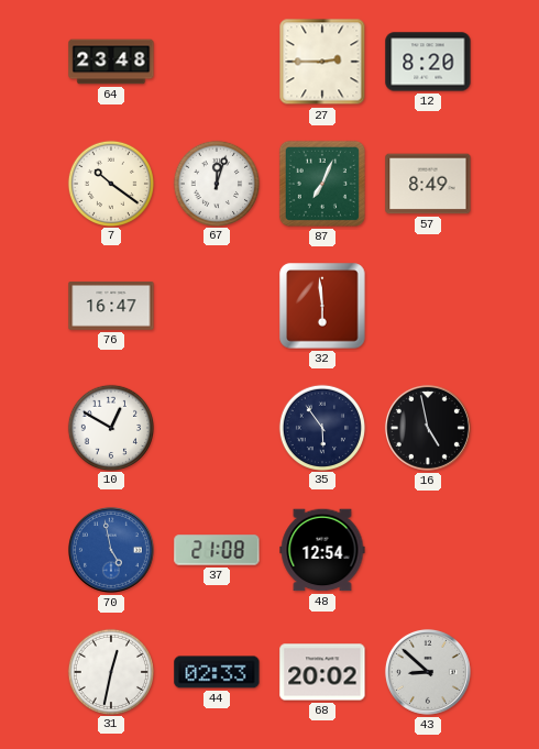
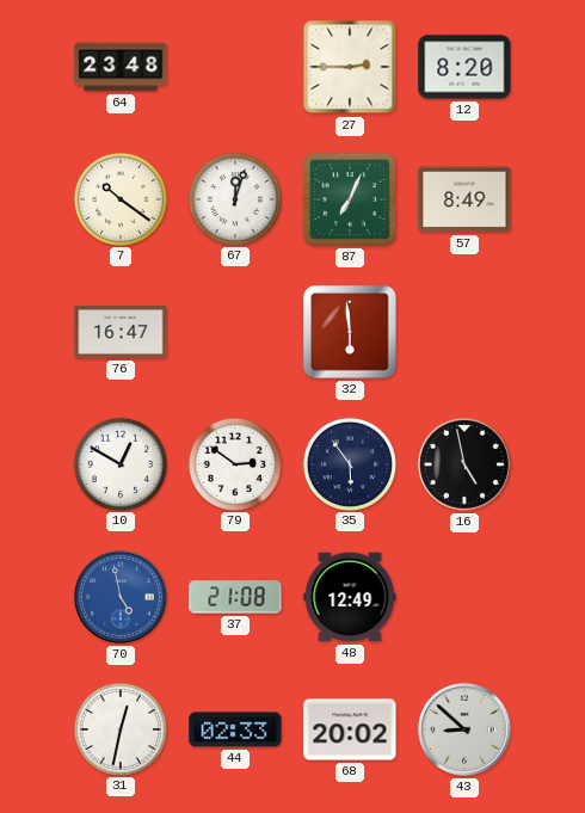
79: none -> 2:51
48: 12:54 -> 12:49
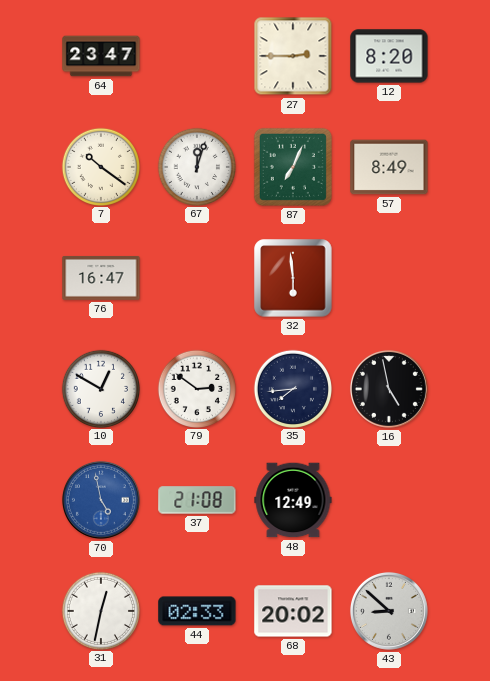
64: 23:48 -> 23:47
35: 5:54 -> 7:44
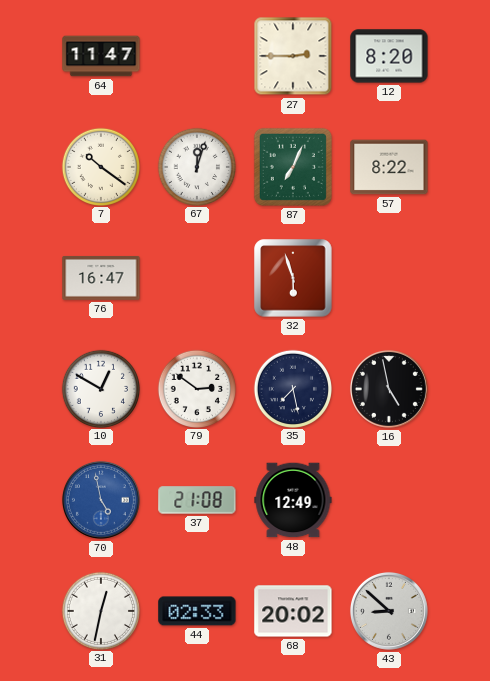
64: 23:47 -> 11:47
57: 8:49 -> 8:22
32: 5:59 -> 5:57
35: 7:44 -> 7:28
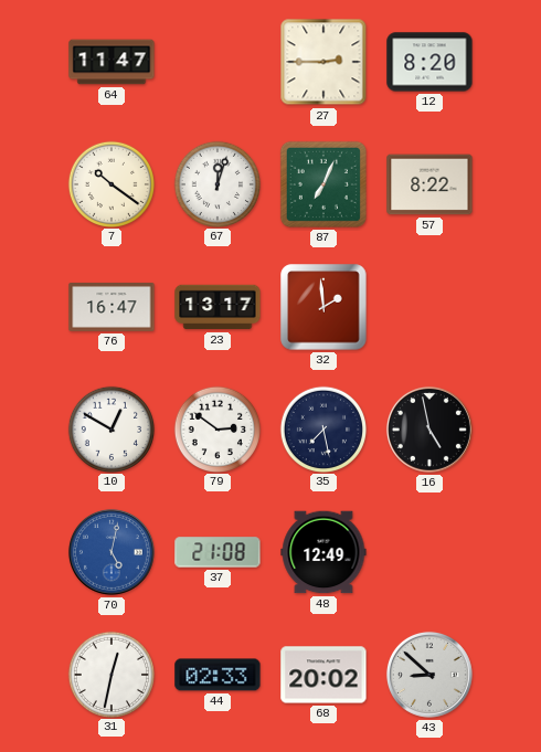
23: none -> 13:17
32: 5:57 -> 1:59
70: 4:58 -> 5:02
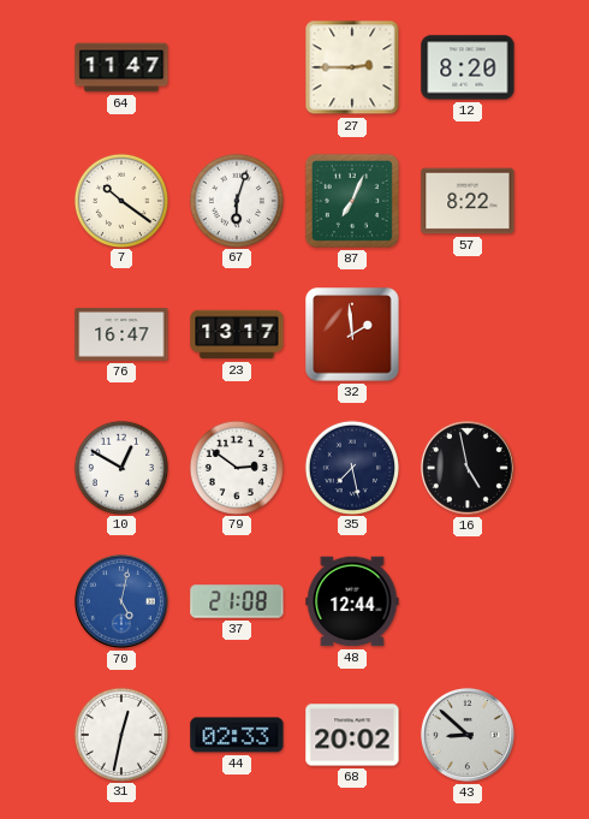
67: 12:03 -> 6:03
48: 12:49 -> 12:44
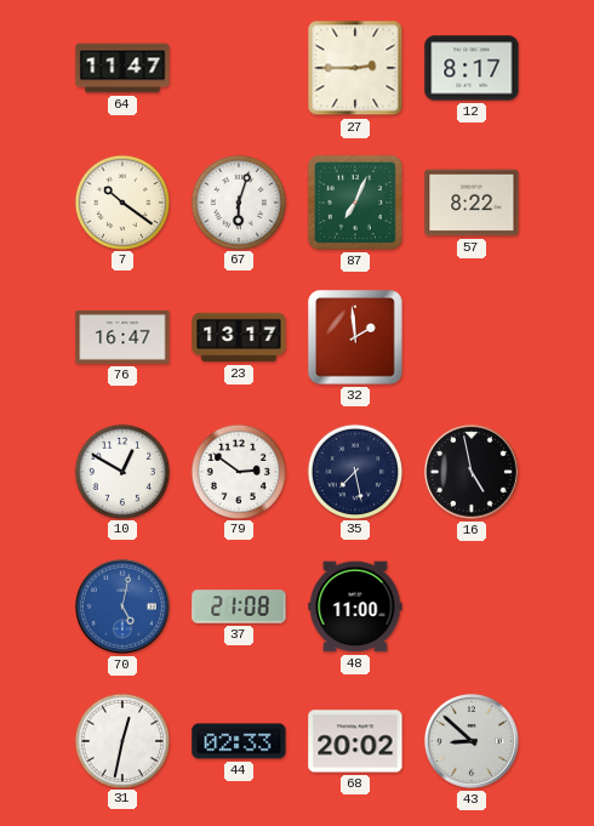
12: 8:20 -> 8:17
48: 12:44 -> 11:00
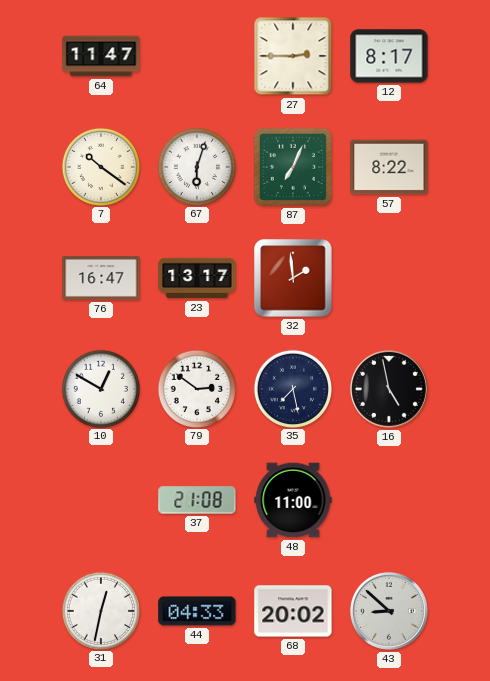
70: 5:02 -> none
44: 02:33 -> 04:33
